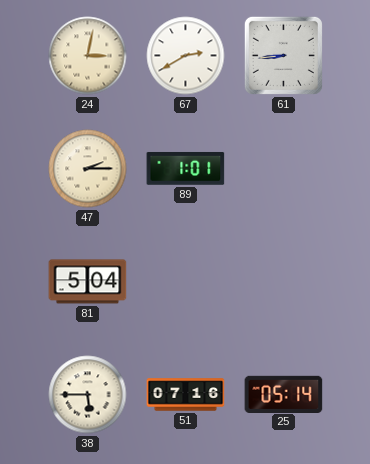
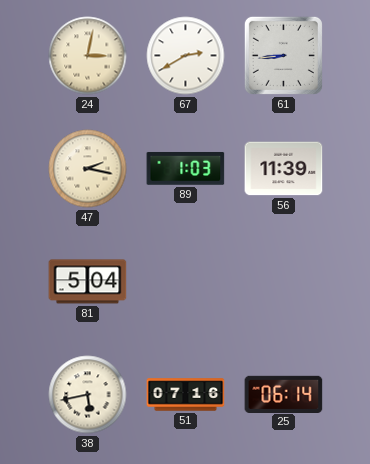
47: 2:15 -> 2:17
89: 1:01 -> 1:03
56: none -> 11:39
38: 5:45 -> 5:43
25: 05:14 -> 06:14
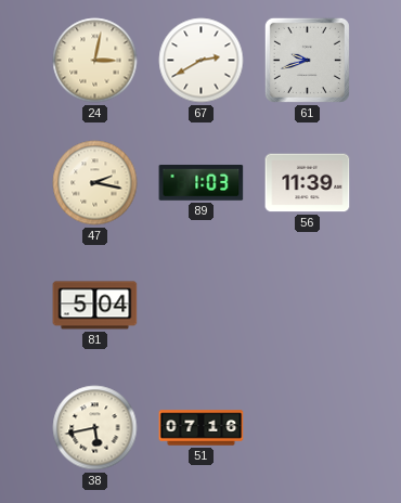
61: 8:44 -> 9:42
25: 06:14 -> none
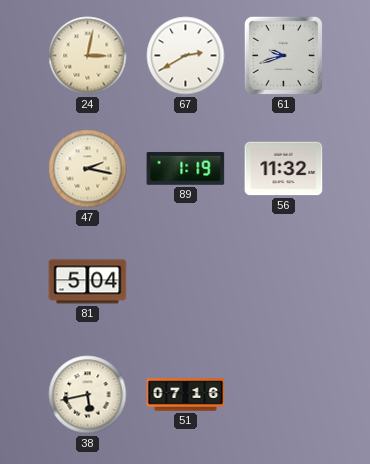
89: 1:03 -> 1:19
56: 11:39 -> 11:32
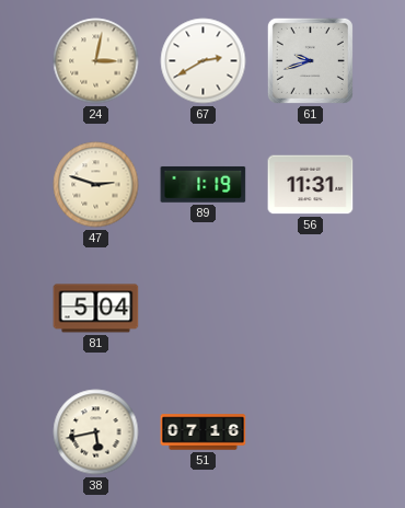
47: 2:17 -> 2:48
56: 11:32 -> 11:31
